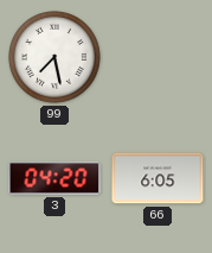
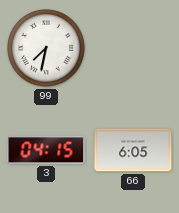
99: 7:28 -> 7:32
3: 04:20 -> 04:15
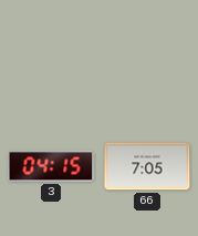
99: 7:32 -> none
66: 6:05 -> 7:05
